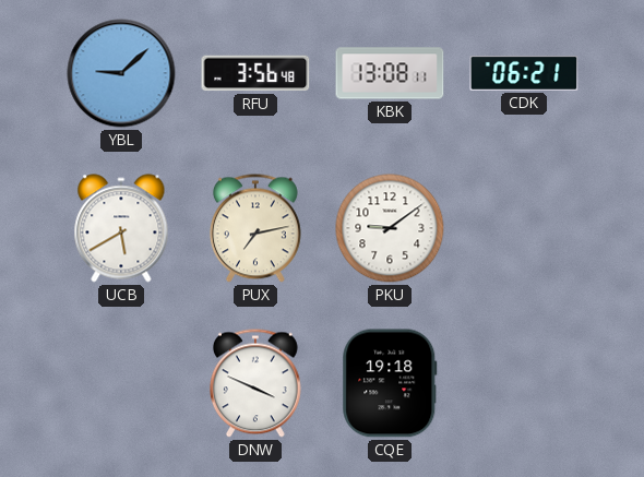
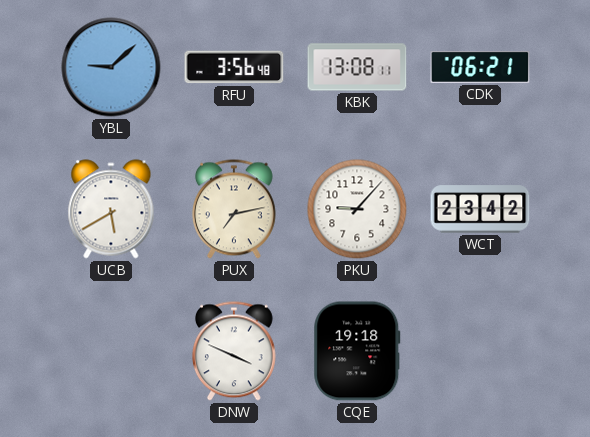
PKU: 9:09 -> 9:07
WCT: none -> 23:42
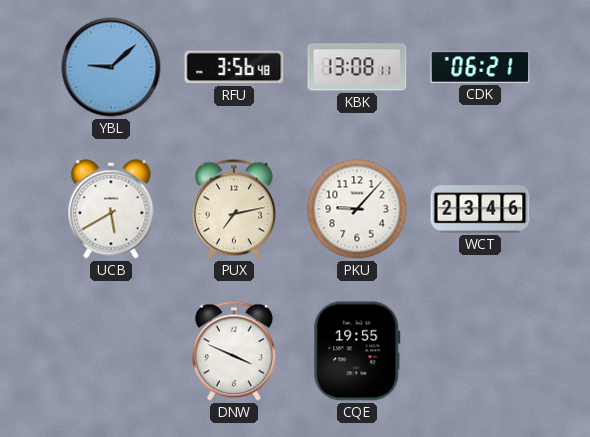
WCT: 23:42 -> 23:46
CQE: 19:18 -> 19:55
